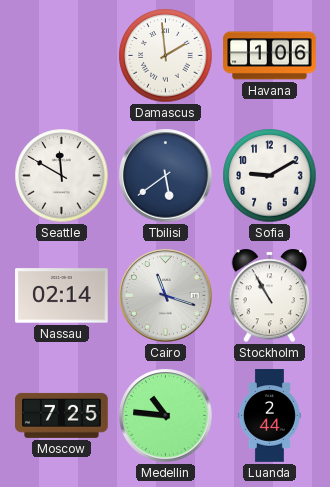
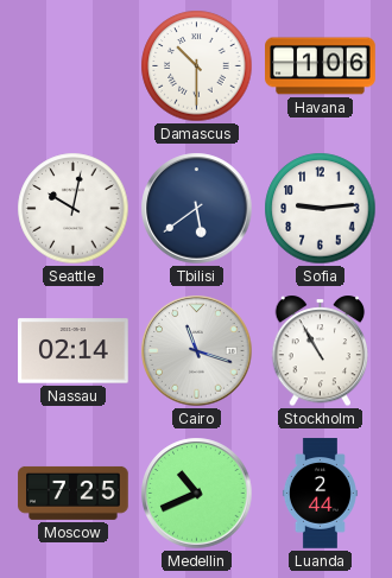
Damascus: 1:59 -> 10:30
Seattle: 11:50 -> 10:02
Sofia: 9:10 -> 9:14
Medellin: 10:46 -> 10:41
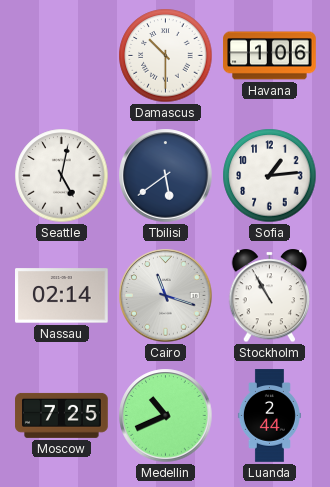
Seattle: 10:02 -> 5:02
Sofia: 9:14 -> 1:14
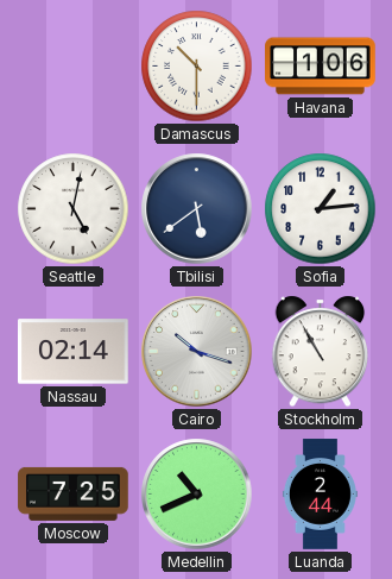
Cairo: 11:18 -> 10:18
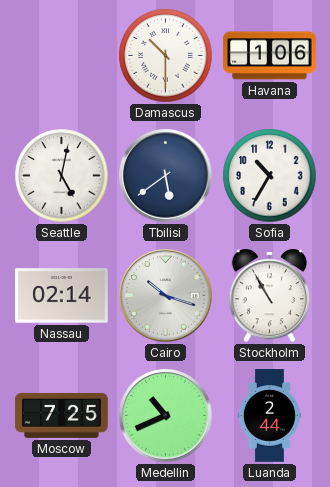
Sofia: 1:14 -> 10:35
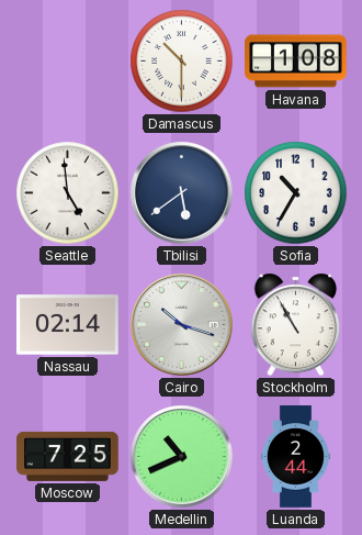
Havana: 1:06 -> 1:08
Seattle: 5:02 -> 4:59
